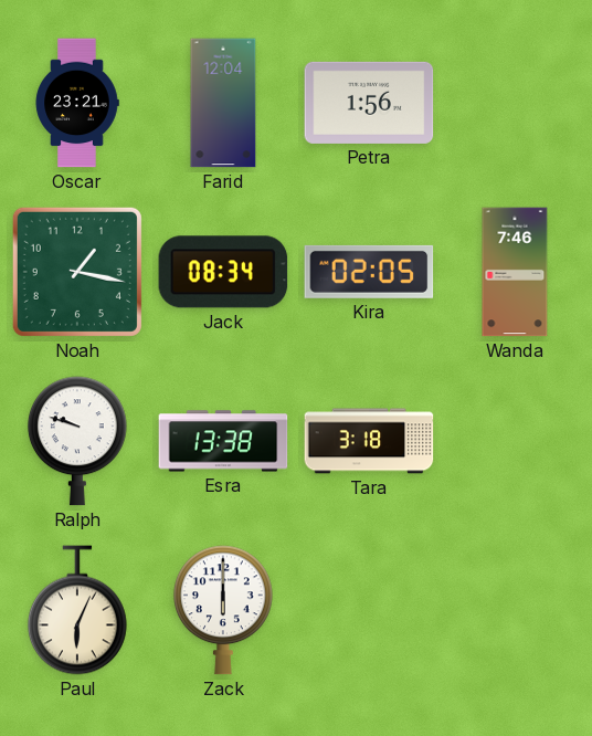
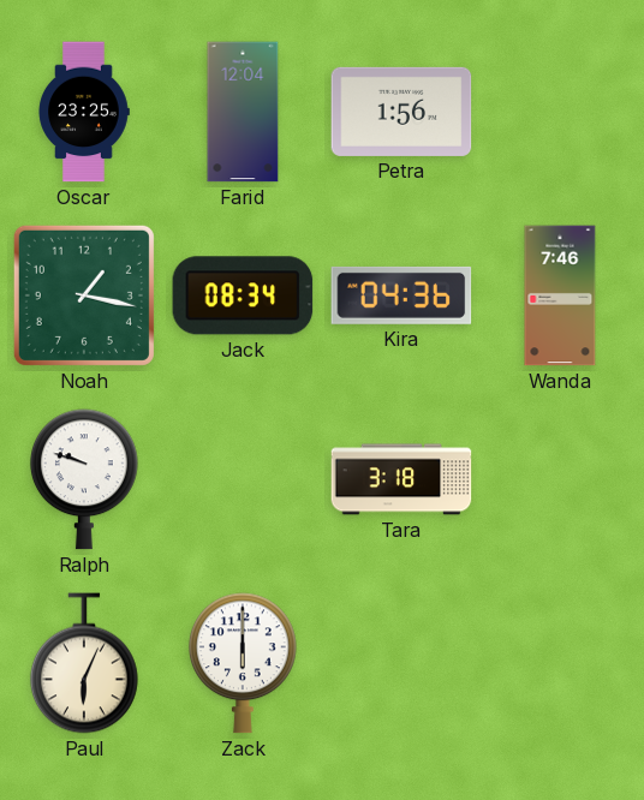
Oscar: 23:21 -> 23:25
Kira: 02:05 -> 04:36
Esra: 13:38 -> none
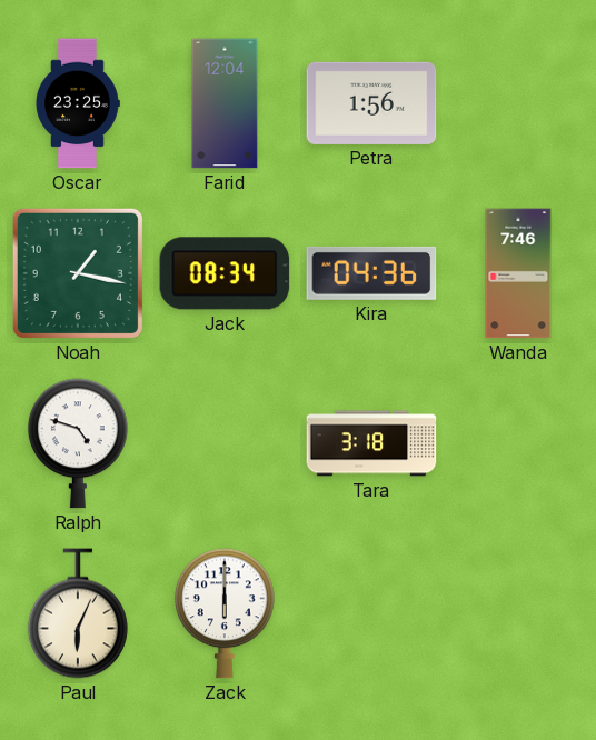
Ralph: 9:48 -> 4:48
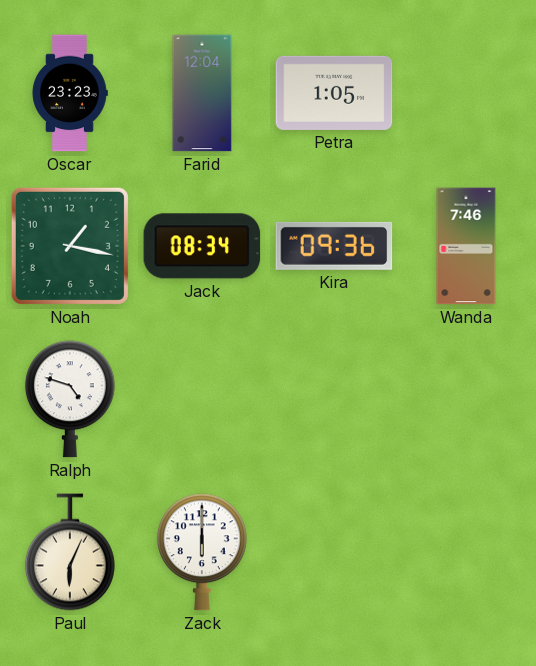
Oscar: 23:25 -> 23:23
Petra: 1:56 -> 1:05
Kira: 04:36 -> 09:36
Tara: 3:18 -> none
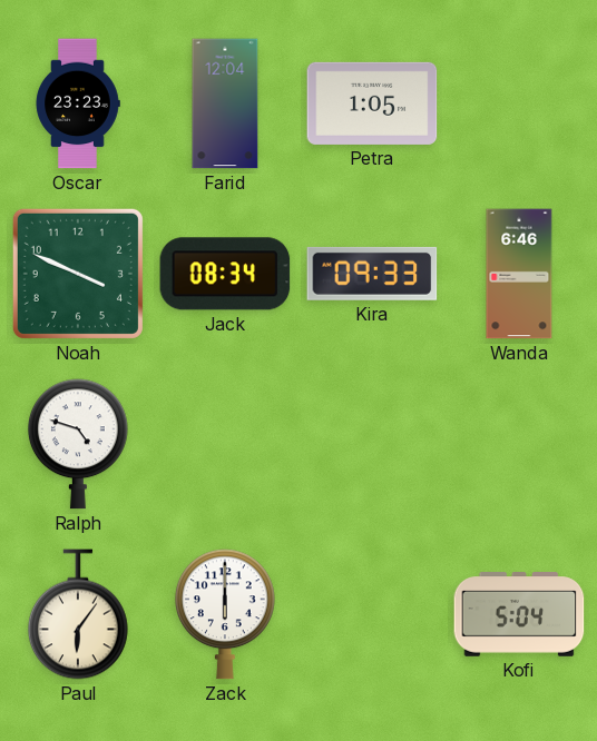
Noah: 1:17 -> 3:49
Kira: 09:36 -> 09:33
Wanda: 7:46 -> 6:46
Paul: 6:04 -> 6:06
Kofi: none -> 5:04
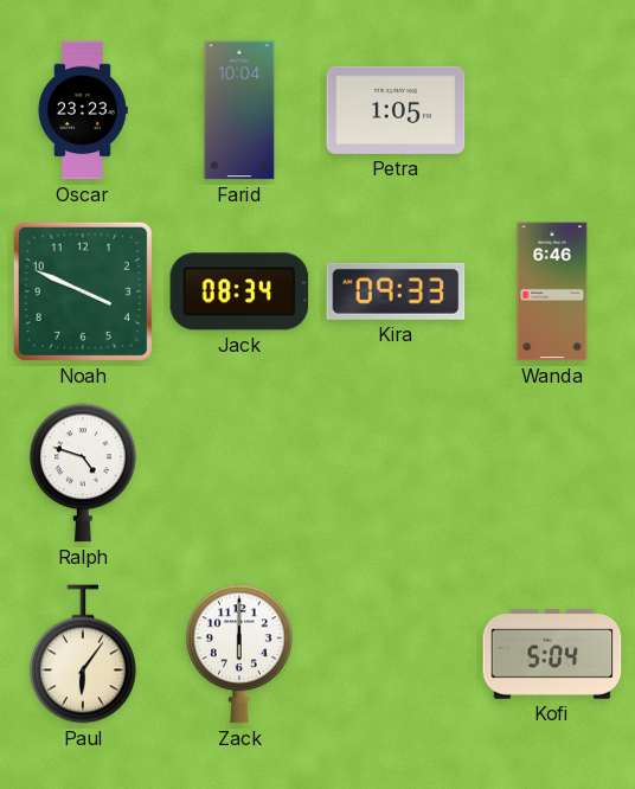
Farid: 12:04 -> 10:04
